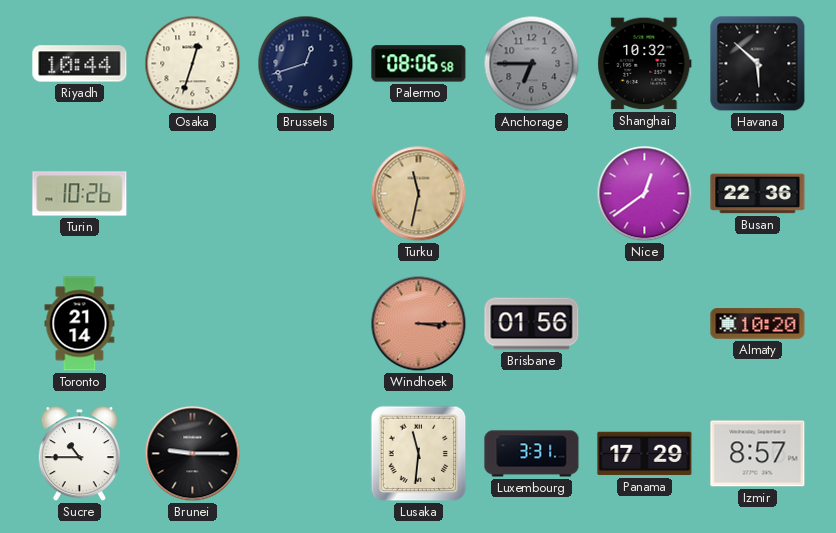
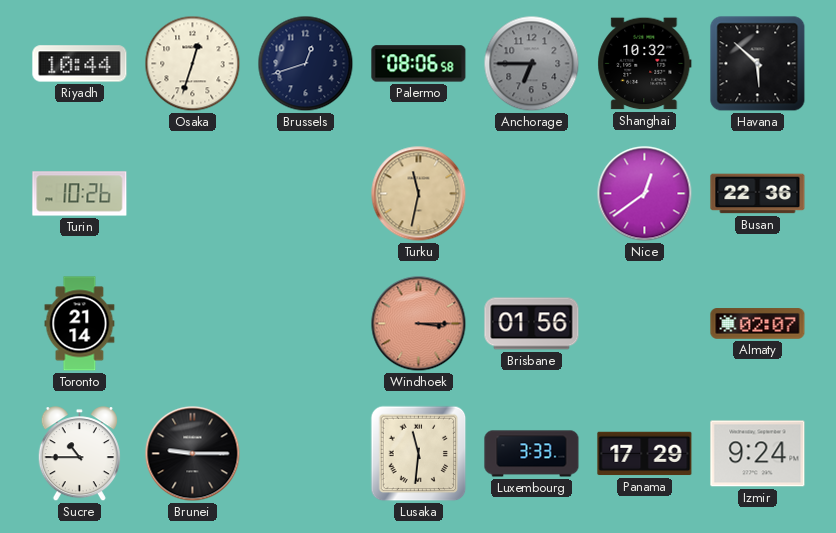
Almaty: 10:20 -> 02:07
Luxembourg: 3:31 -> 3:33
Izmir: 8:57 -> 9:24
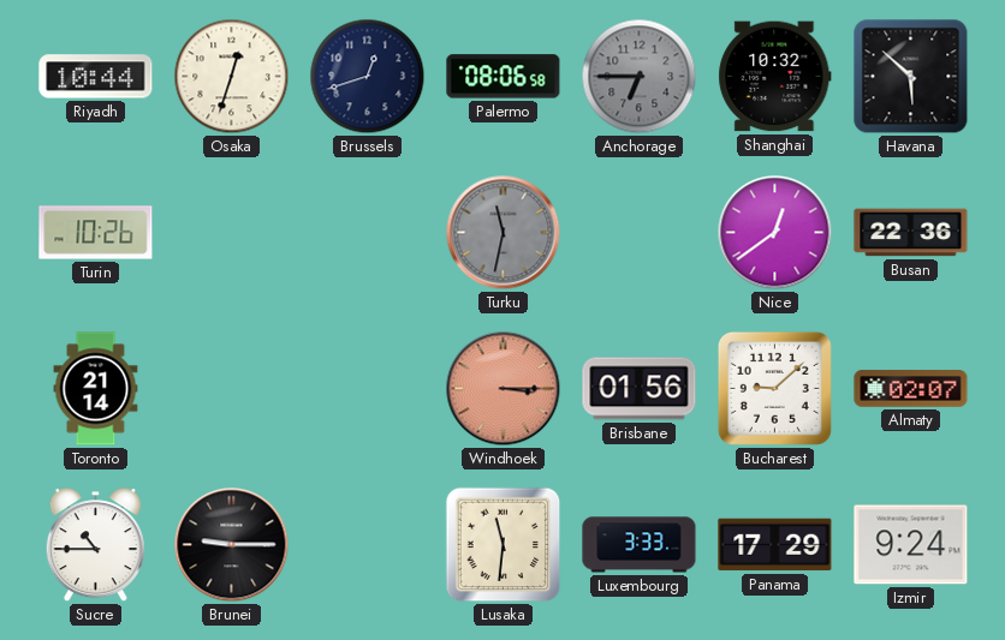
Turku dial: champagne -> grey
Bucharest: none -> 9:08
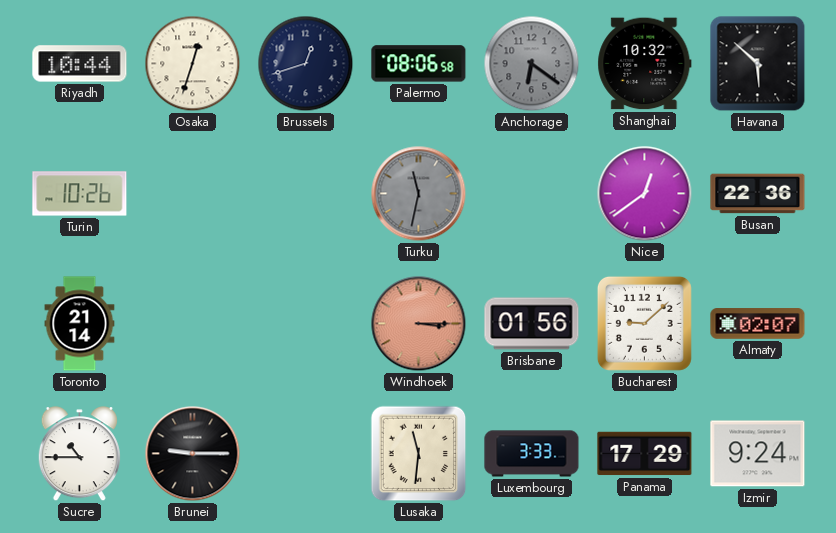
Anchorage: 6:45 -> 6:21
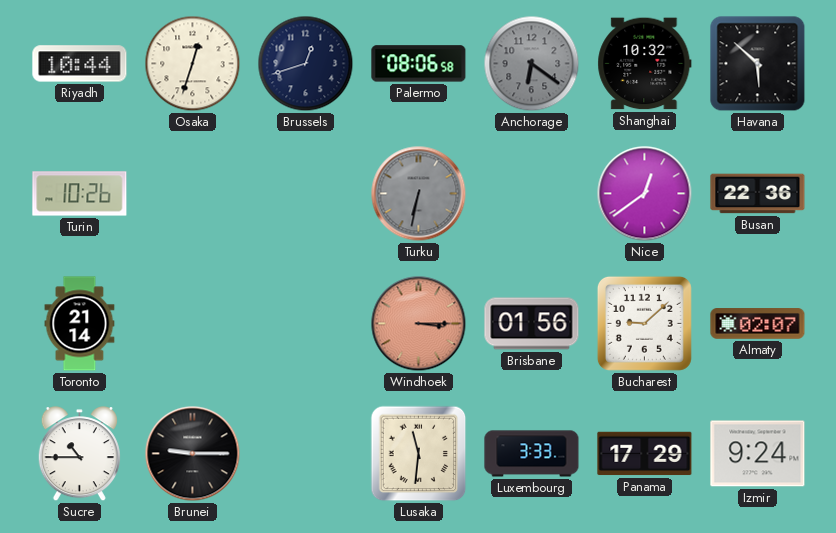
Turku: 11:32 -> 6:32
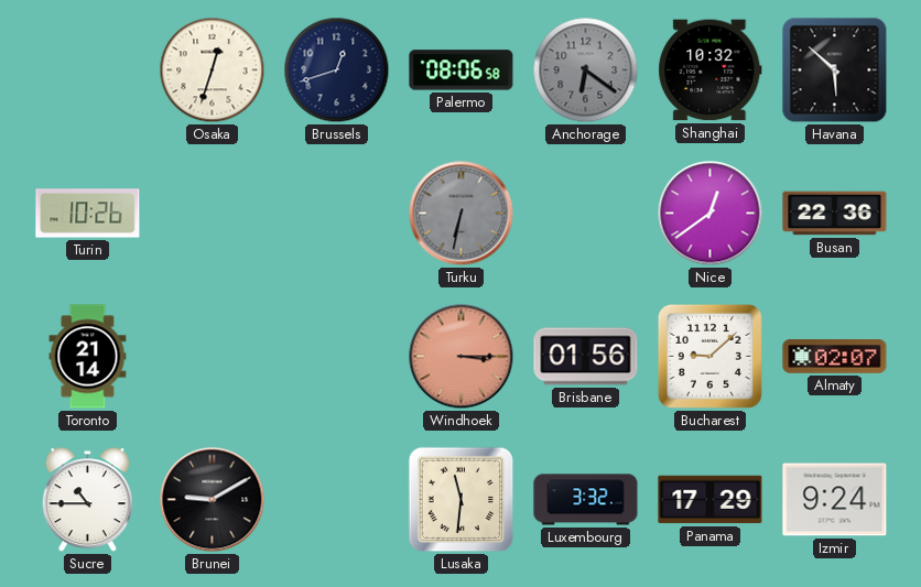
Riyadh: 10:44 -> none
Brunei: 9:15 -> 9:10
Luxembourg: 3:33 -> 3:32
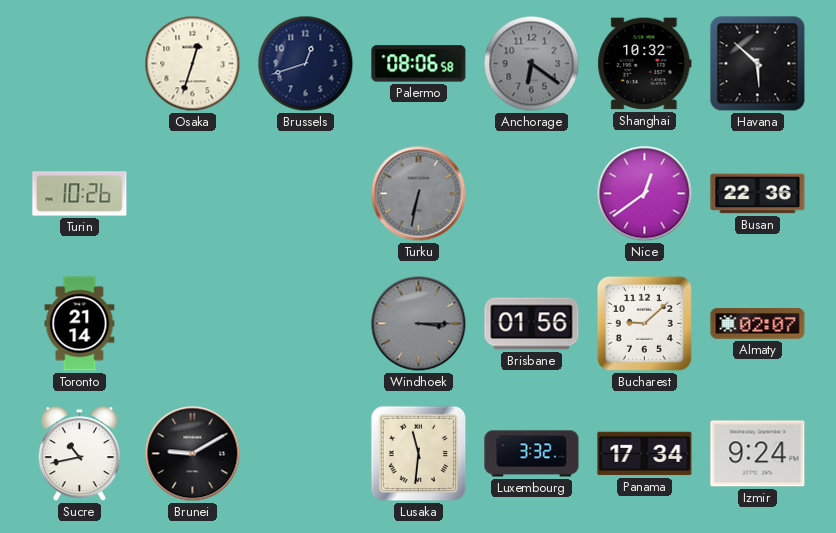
Windhoek dial: salmon -> grey
Sucre: 10:45 -> 10:43
Panama: 17:29 -> 17:34
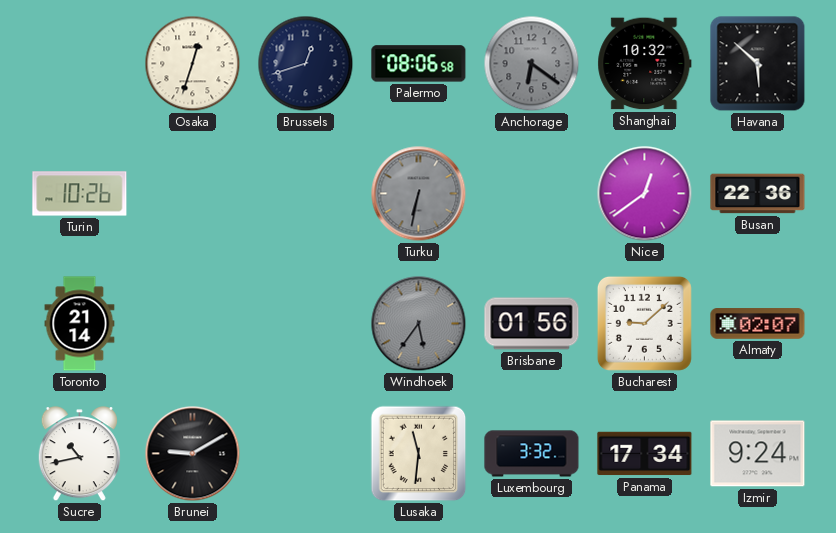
Windhoek: 3:15 -> 5:36
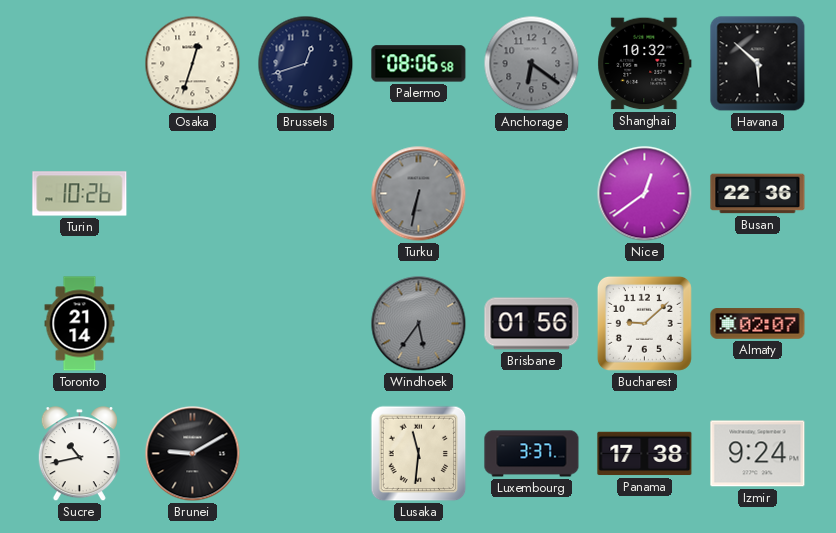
Luxembourg: 3:32 -> 3:37
Panama: 17:34 -> 17:38
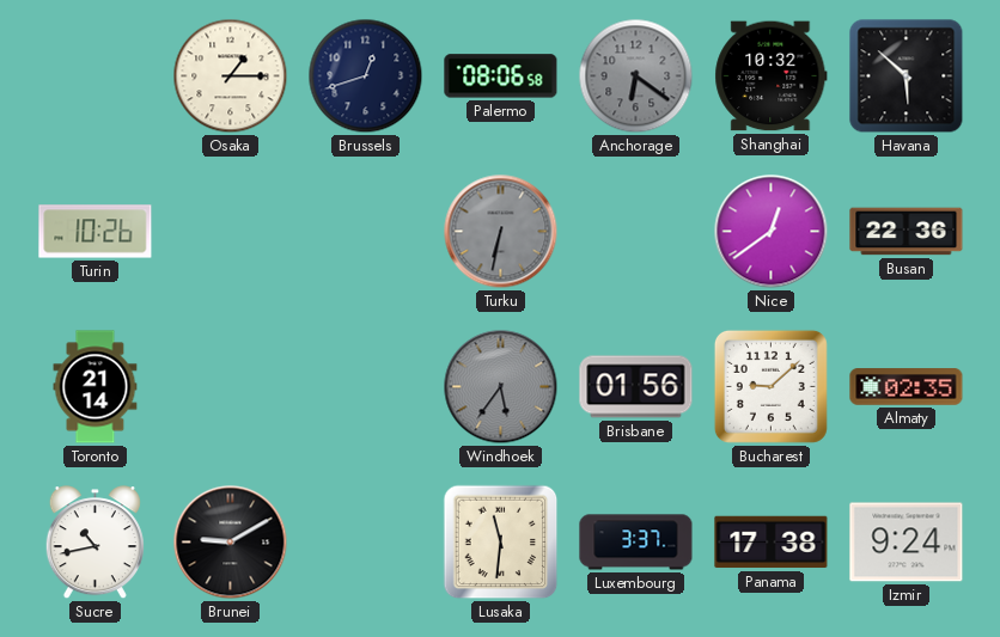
Osaka: 12:33 -> 1:15
Almaty: 02:07 -> 02:35
